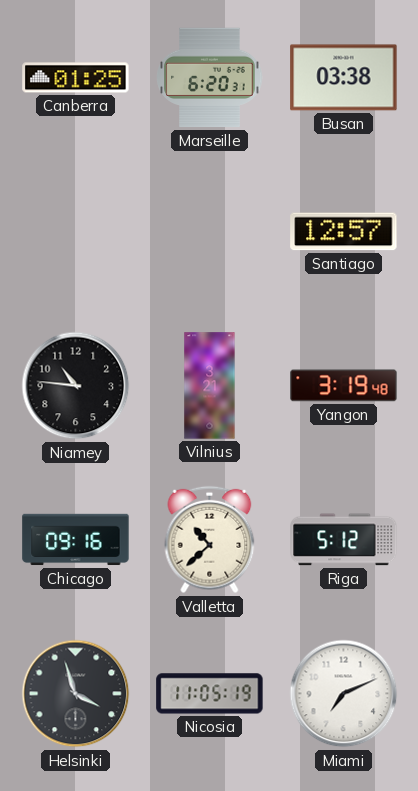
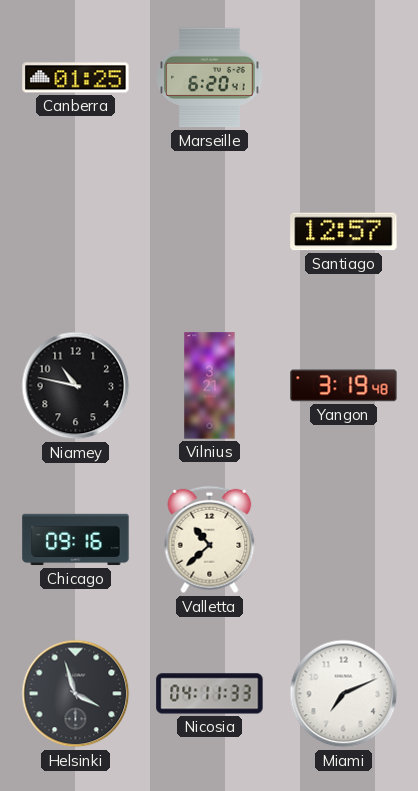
Marseille: 6:20:31 -> 6:20:41
Busan: 03:38 -> none
Niamey: 10:46 -> 10:47
Riga: 5:12 -> none
Nicosia: 11:05 -> 04:11
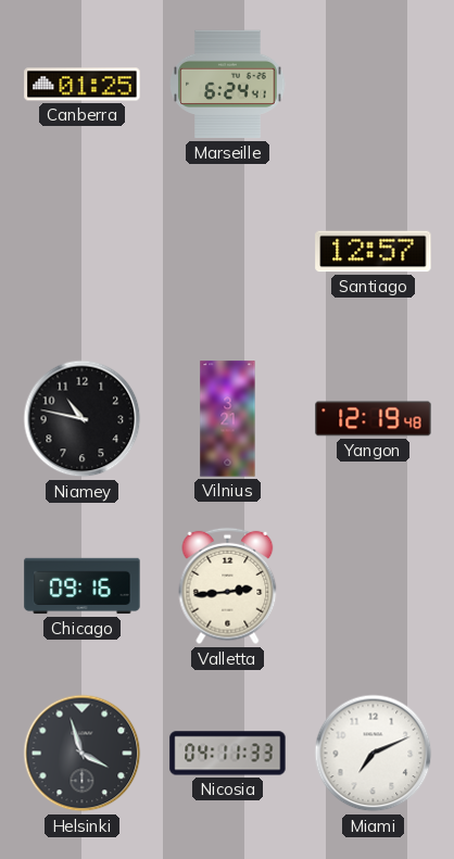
Marseille: 6:20 -> 6:24
Yangon: 3:19 -> 12:19
Valletta: 10:38 -> 2:44
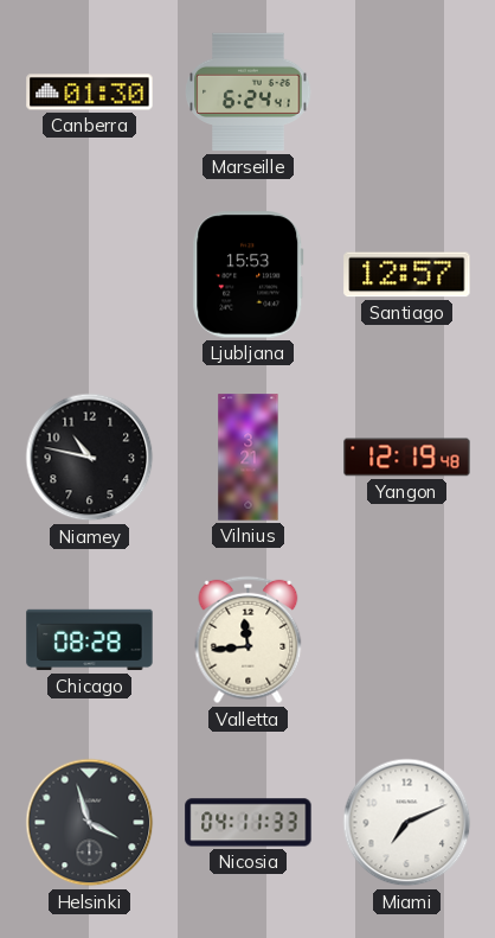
Canberra: 01:25 -> 01:30
Ljubljana: none -> 15:53
Chicago: 09:16 -> 08:28
Valletta: 2:44 -> 11:44
